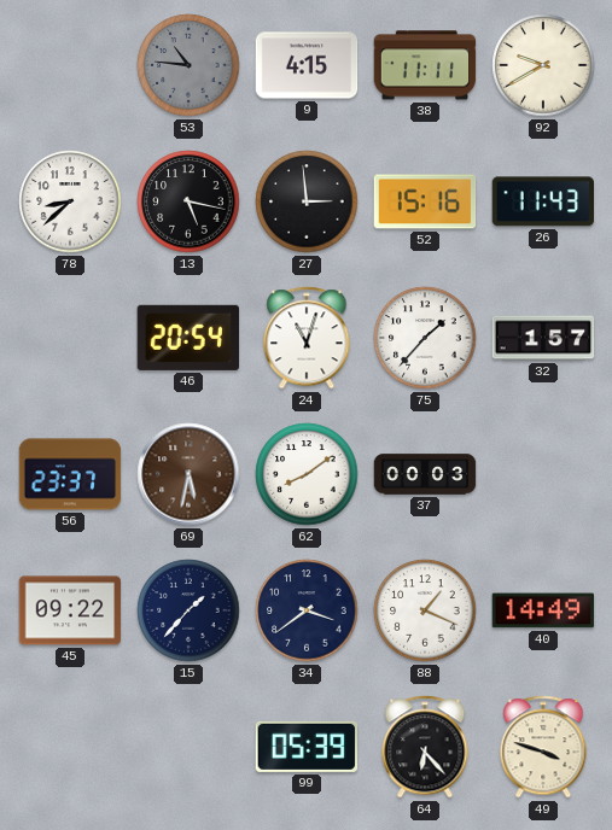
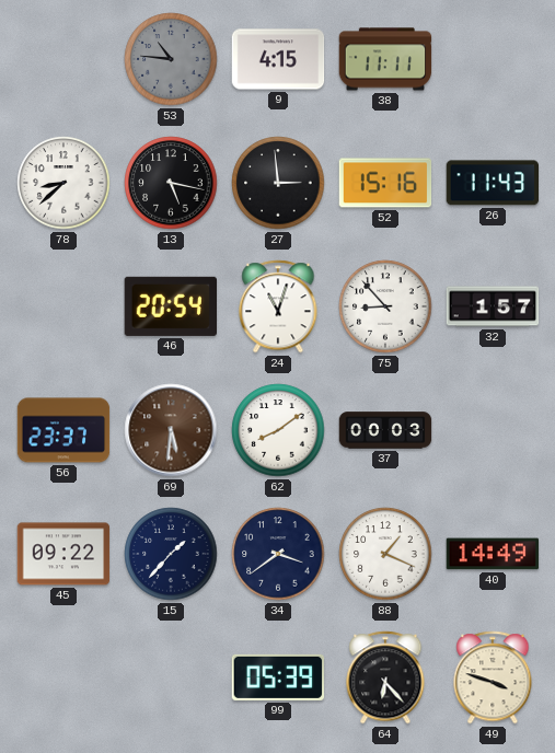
92: 9:40 -> none
75: 1:37 -> 8:53
69: 5:32 -> 5:31
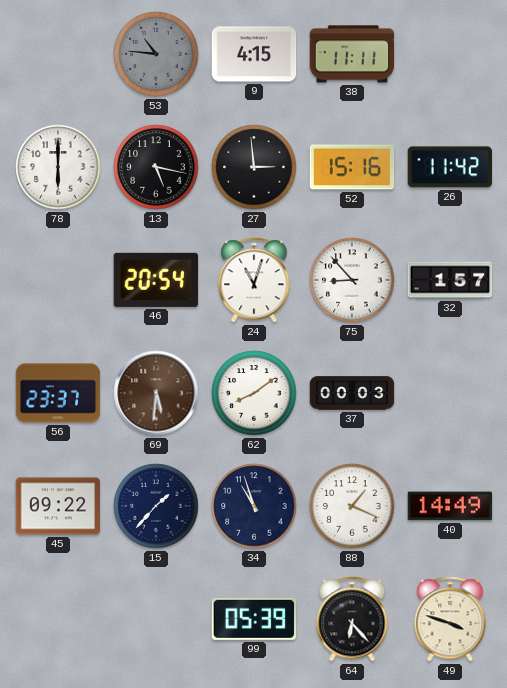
78: 8:38 -> 6:00
26: 11:43 -> 11:42
34: 3:39 -> 10:57
